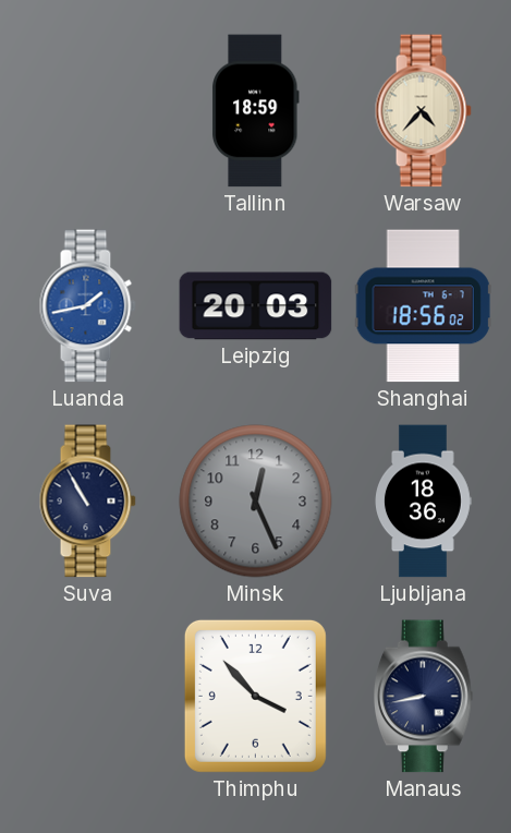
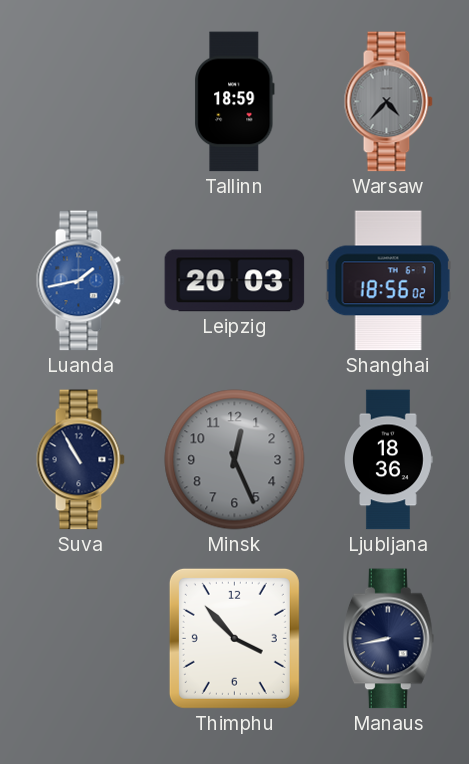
Warsaw dial: cream -> grey
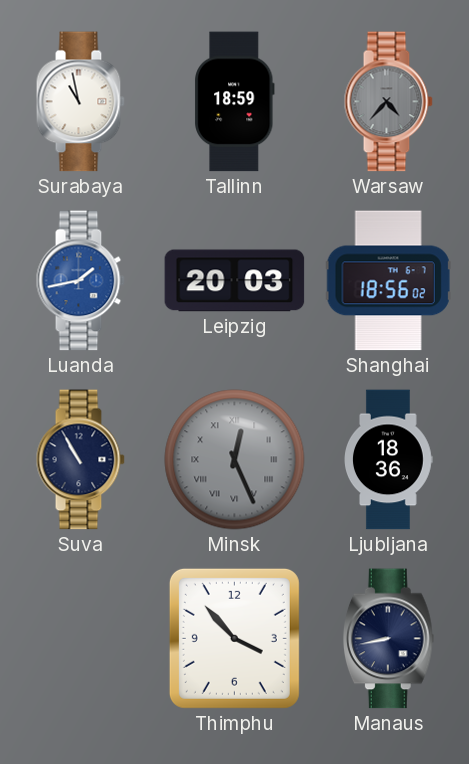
Surabaya: none -> 10:58
Minsk numerals: Arabic -> Roman
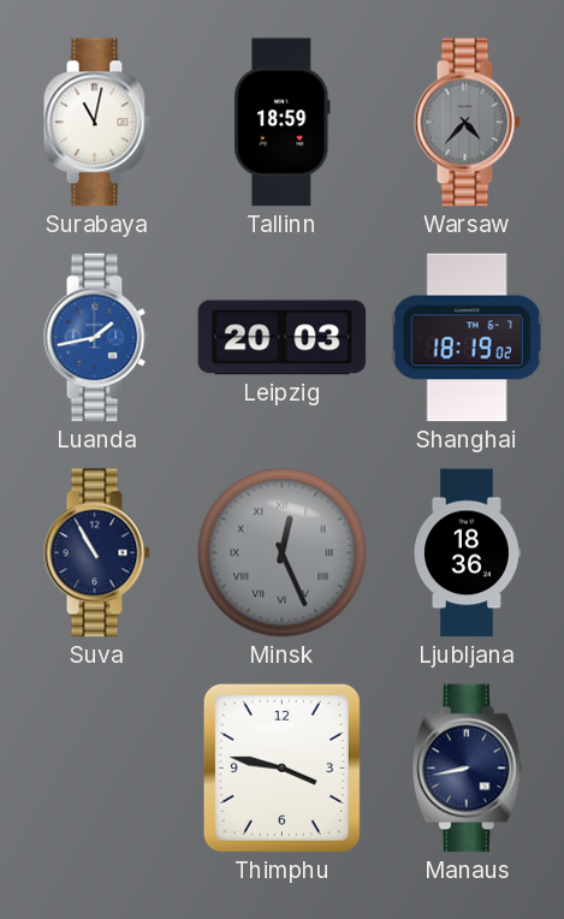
Surabaya: 10:58 -> 11:02
Shanghai: 18:56 -> 18:19
Thimphu: 3:53 -> 3:47
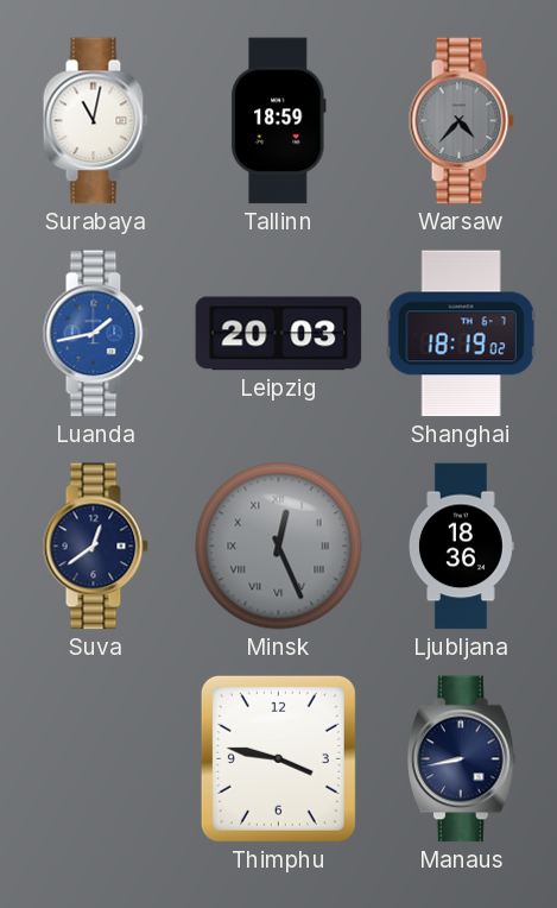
Suva: 10:55 -> 12:39
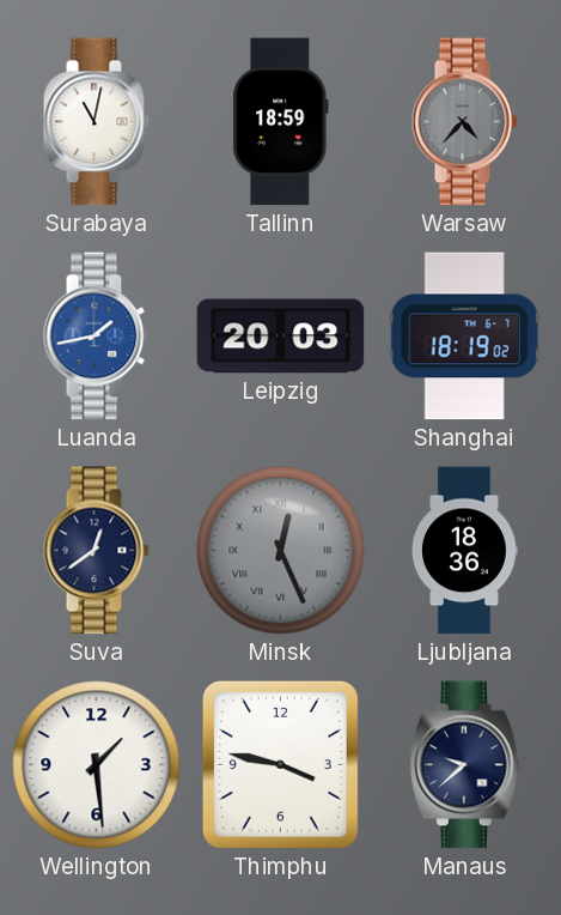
Wellington: none -> 1:29
Manaus: 8:43 -> 9:38
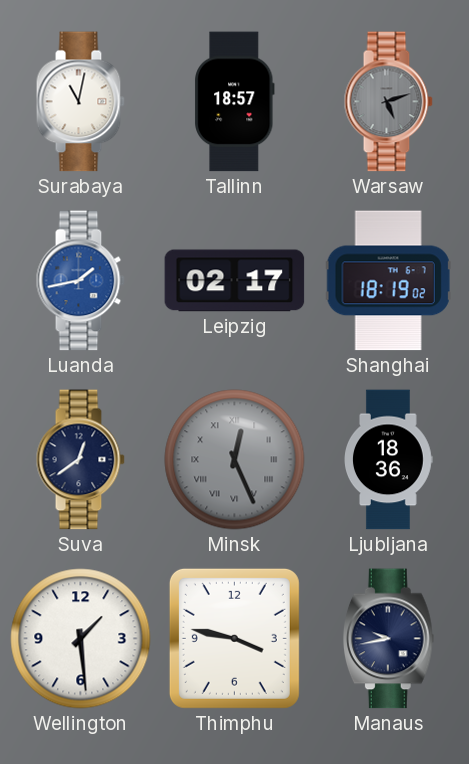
Tallinn: 18:59 -> 18:57
Warsaw: 4:37 -> 5:12
Leipzig: 20:03 -> 02:17
Manaus: 9:38 -> 9:43
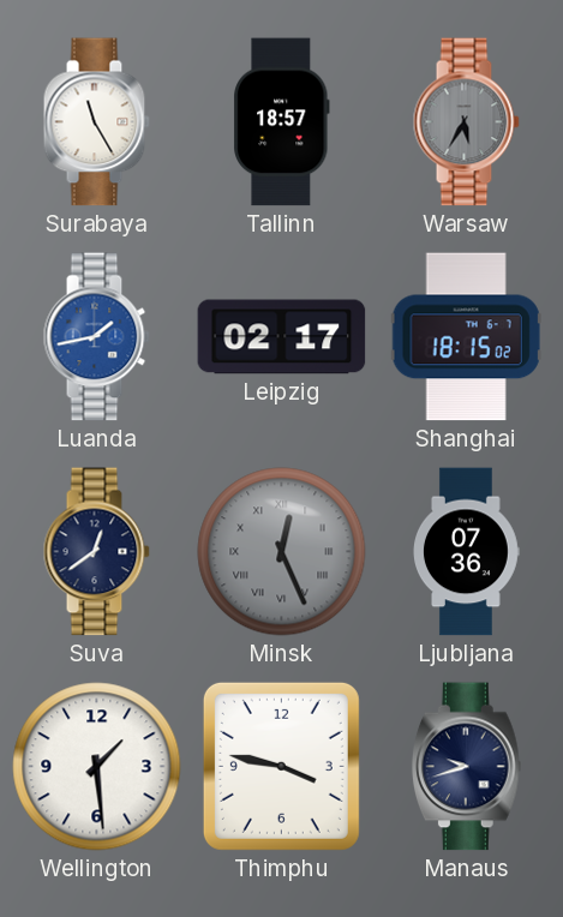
Surabaya: 11:02 -> 11:25
Warsaw: 5:12 -> 5:35
Shanghai: 18:19 -> 18:15
Ljubljana: 18:36 -> 07:36
Manaus: 9:43 -> 9:42
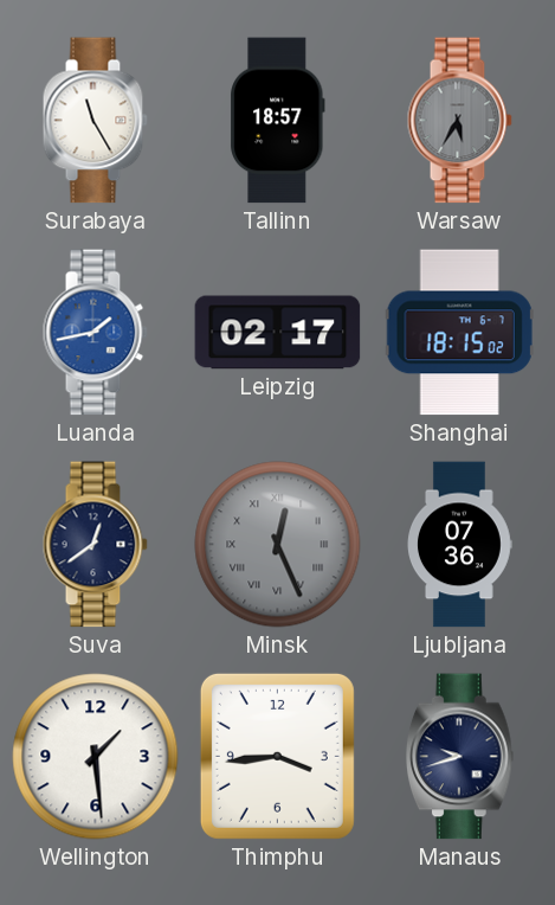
Thimphu: 3:47 -> 3:44
